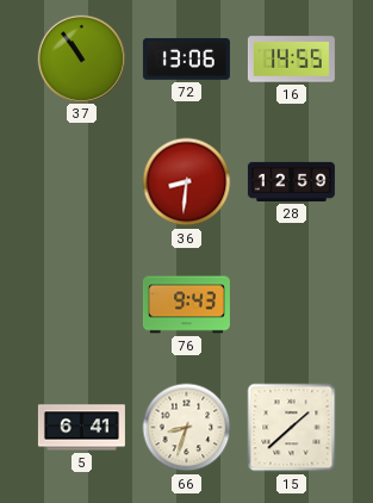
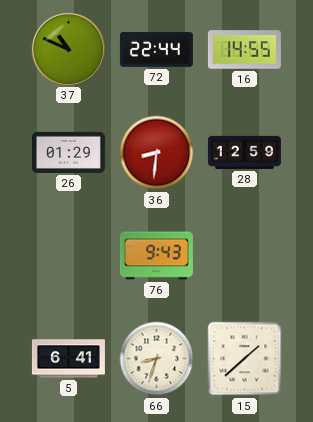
37: 10:54 -> 10:49
72: 13:06 -> 22:44
26: none -> 01:29
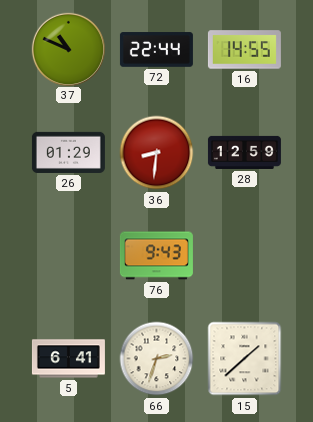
66: 8:33 -> 2:33
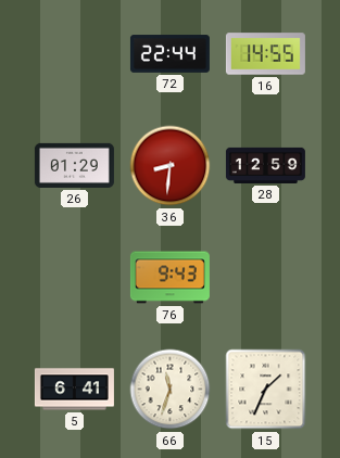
37: 10:49 -> none
66: 2:33 -> 11:33
15: 1:38 -> 1:34
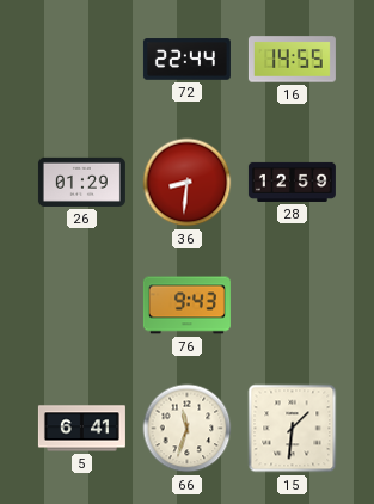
15: 1:34 -> 1:31
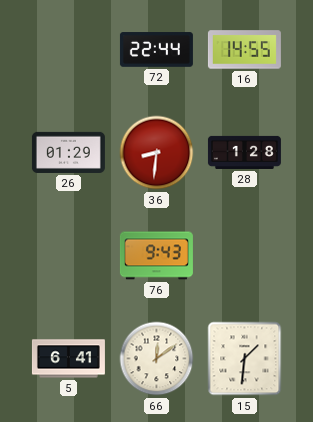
28: 12:59 -> 1:28
66: 11:33 -> 12:09
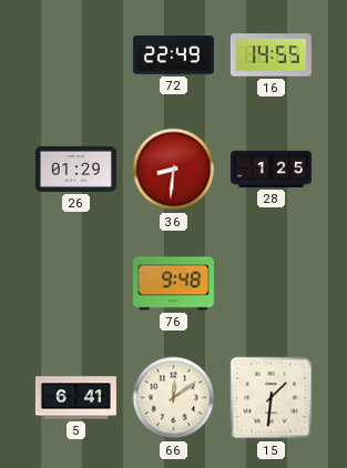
72: 22:44 -> 22:49
28: 1:28 -> 1:25
76: 9:43 -> 9:48
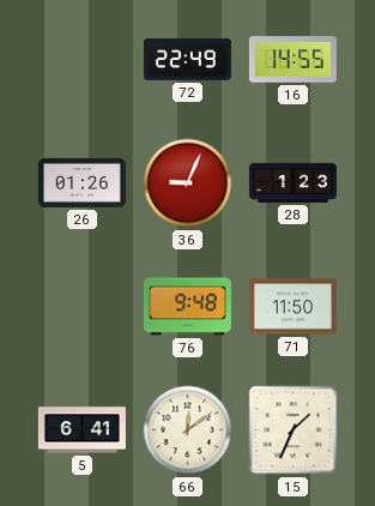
26: 01:29 -> 01:26
36: 8:31 -> 9:04
28: 1:25 -> 1:23
71: none -> 11:50
15: 1:31 -> 1:34
